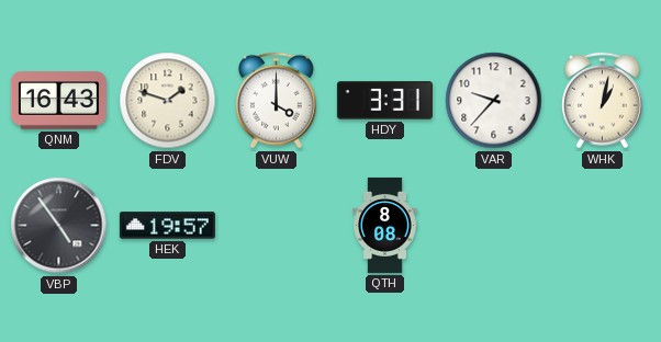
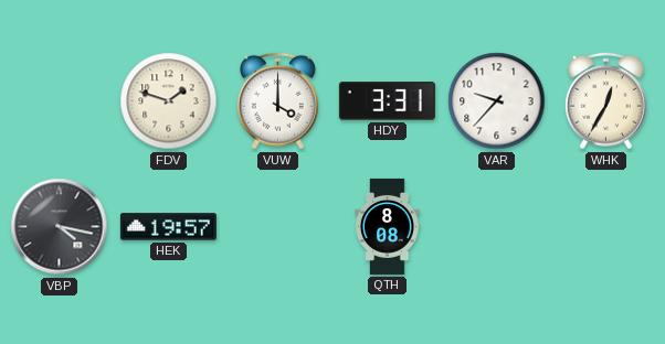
QNM: 16:43 -> none
WHK: 1:02 -> 12:35
VBP: 4:54 -> 4:17
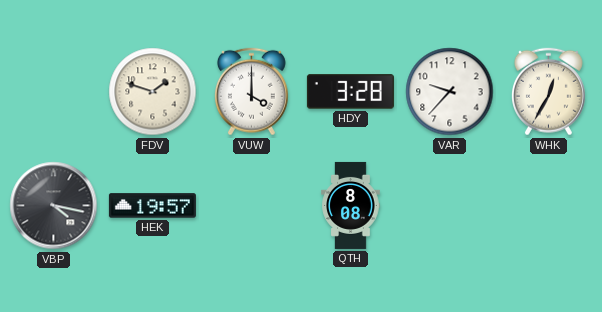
HDY: 3:31 -> 3:28
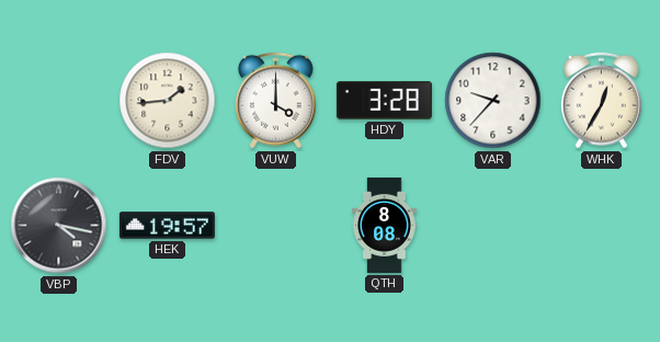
FDV: 1:48 -> 1:44
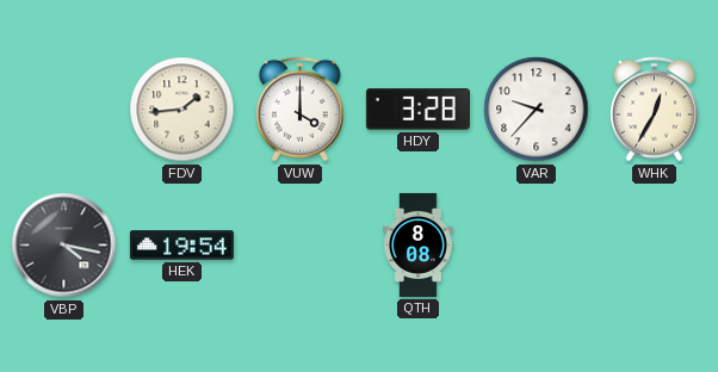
HEK: 19:57 -> 19:54
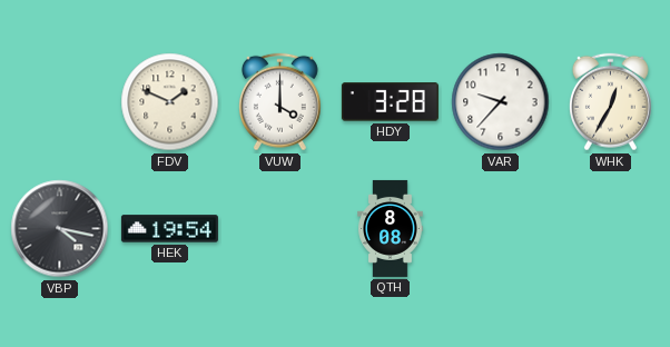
FDV: 1:44 -> 1:49
